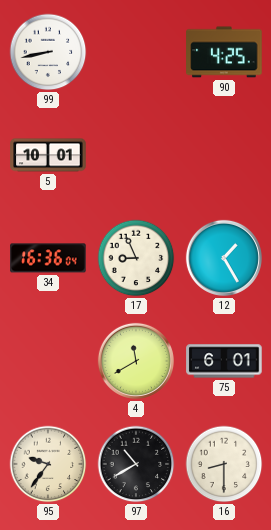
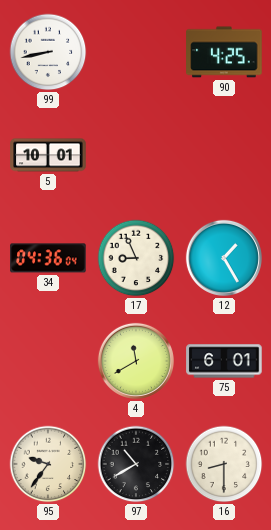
34: 16:36 -> 04:36
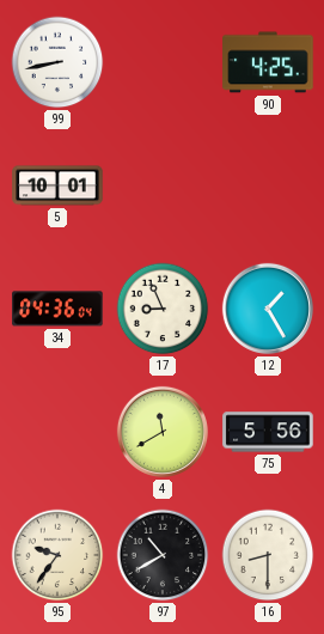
75: 6:01 -> 5:56
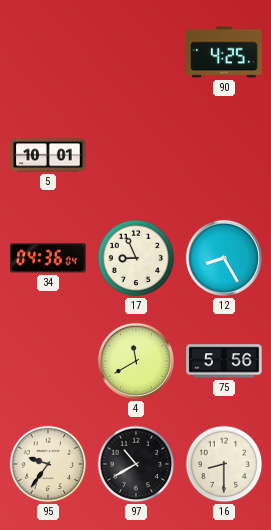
99: 8:43 -> none
12: 1:25 -> 8:25
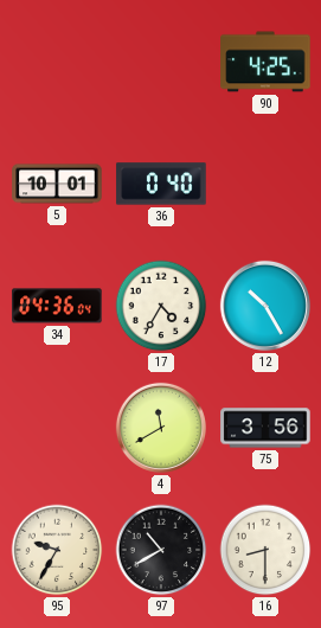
36: none -> 0:40
17: 8:56 -> 4:35
12: 8:25 -> 10:25
75: 5:56 -> 3:56
95: 9:36 -> 9:35
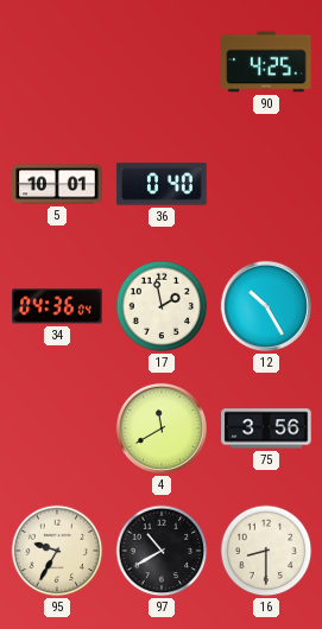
17: 4:35 -> 1:58
